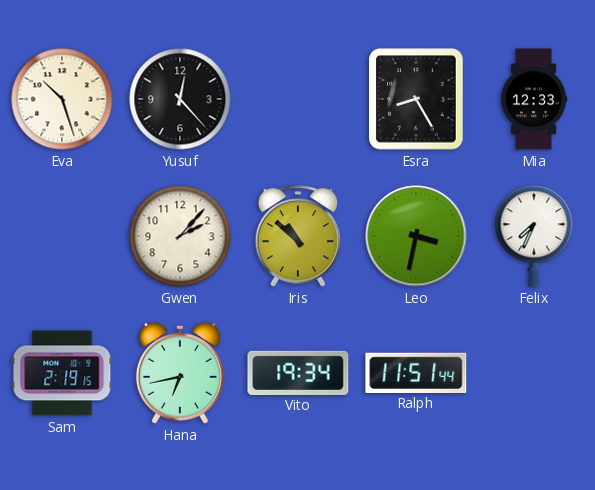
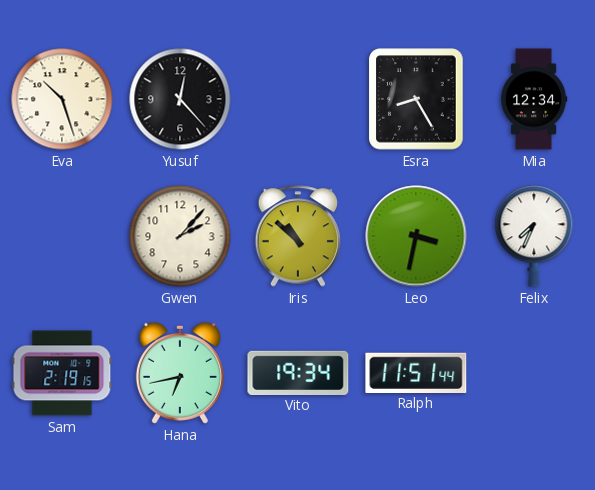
Mia: 12:33 -> 12:34
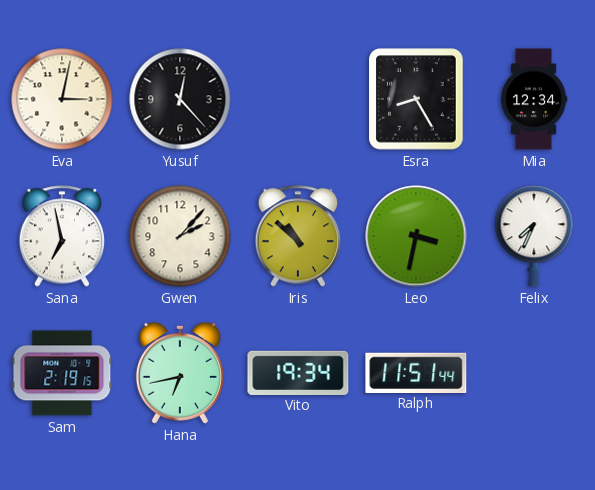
Eva: 10:27 -> 3:02
Sana: none -> 6:58
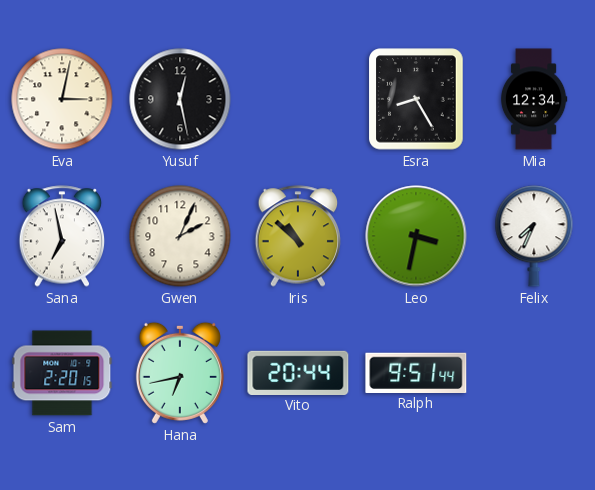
Yusuf: 12:23 -> 12:28
Gwen: 2:07 -> 2:04
Sam: 2:19 -> 2:20
Vito: 19:34 -> 20:44
Ralph: 11:51 -> 9:51
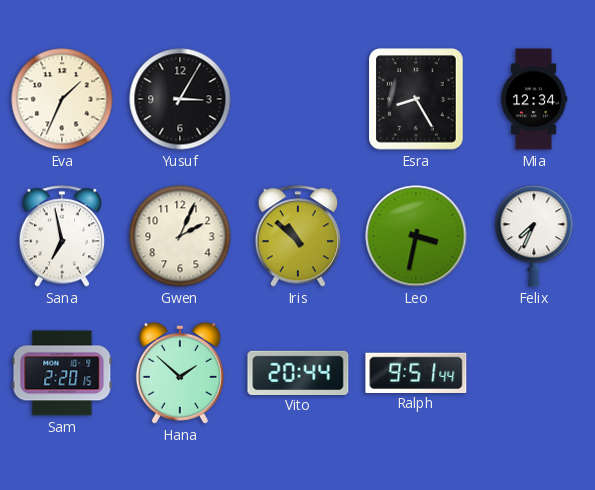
Eva: 3:02 -> 1:34
Yusuf: 12:28 -> 3:05
Hana: 6:43 -> 1:52
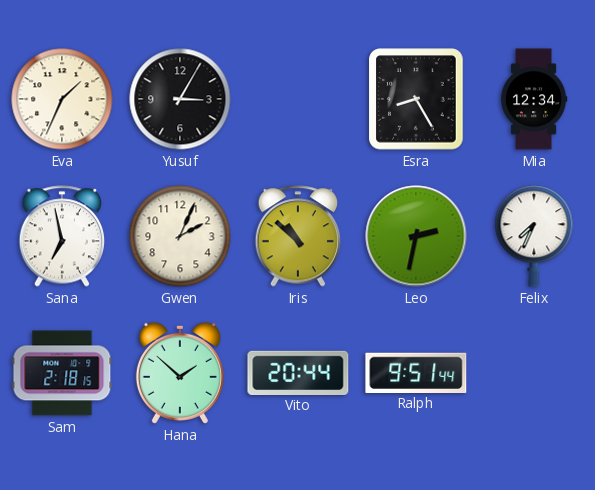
Leo: 3:32 -> 2:32
Sam: 2:20 -> 2:18
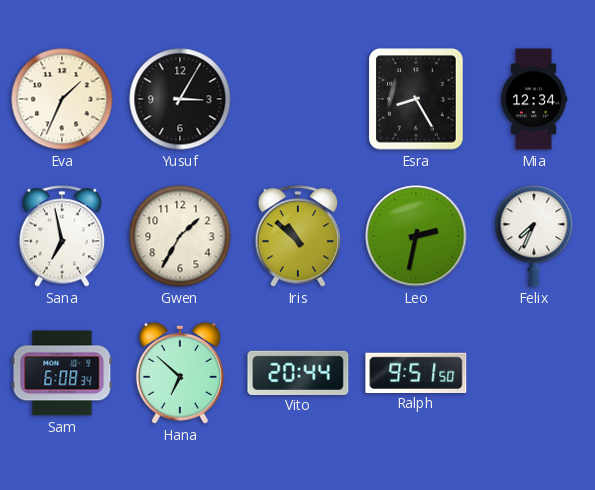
Gwen: 2:04 -> 1:35
Sam: 2:18 -> 6:08
Hana: 1:52 -> 6:52
Ralph: 9:51:44 -> 9:51:50
